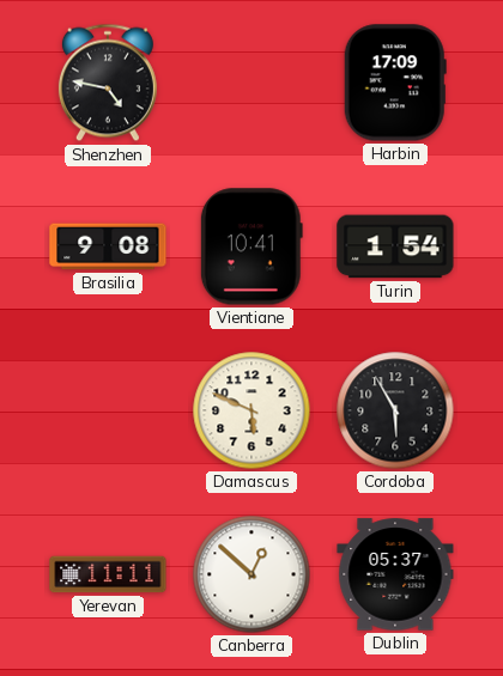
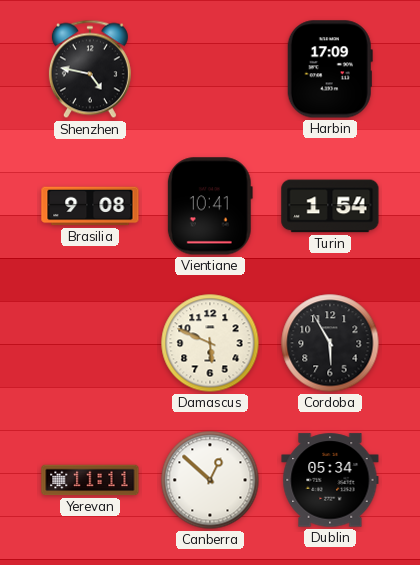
Dublin: 05:37 -> 05:34
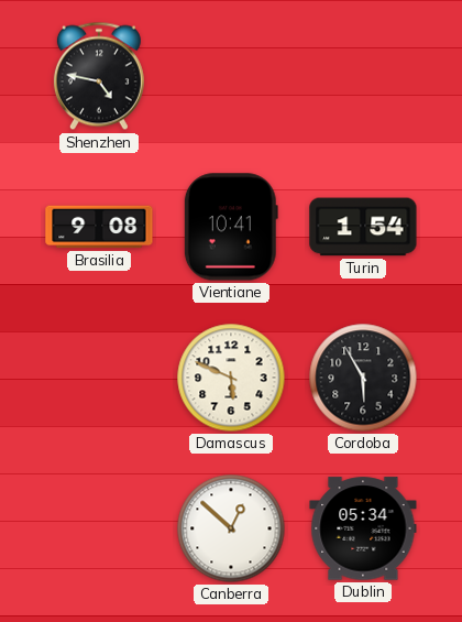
Harbin: 17:09 -> none
Yerevan: 11:11 -> none
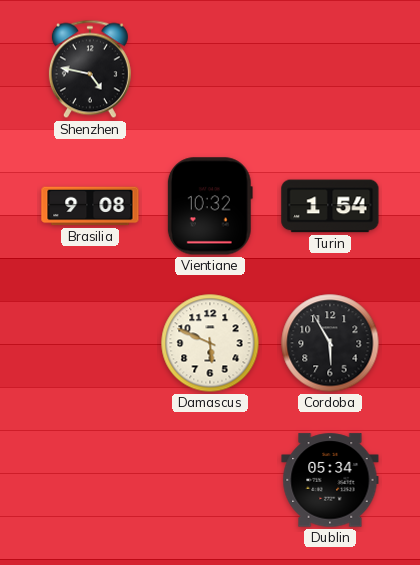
Vientiane: 10:41 -> 10:32
Canberra: 12:52 -> none
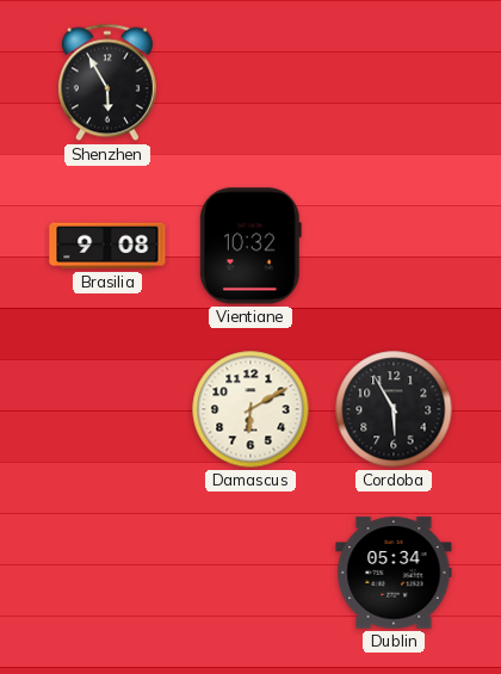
Shenzhen: 4:47 -> 5:55
Turin: 1:54 -> none
Damascus: 5:49 -> 6:10
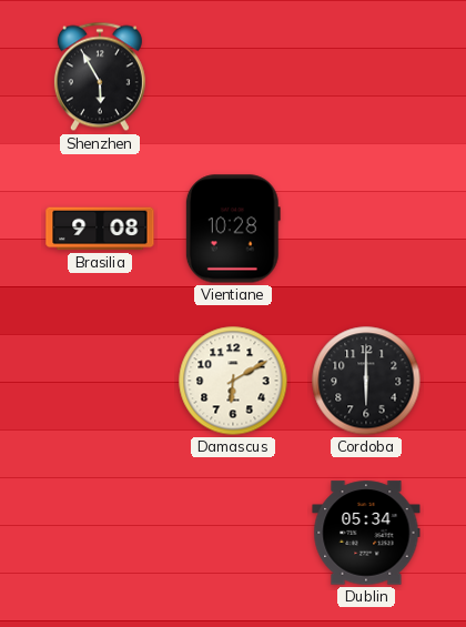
Vientiane: 10:32 -> 10:28
Cordoba: 5:55 -> 6:00
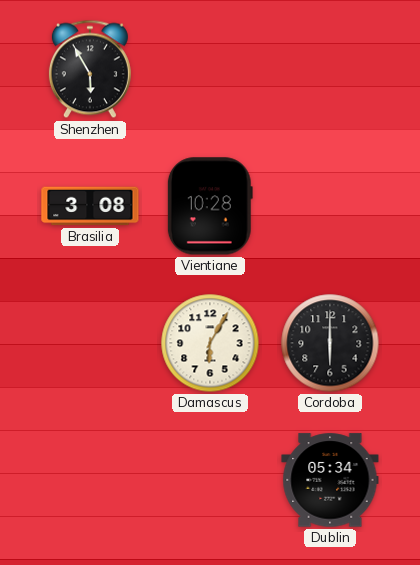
Brasilia: 9:08 -> 3:08
Damascus: 6:10 -> 6:05
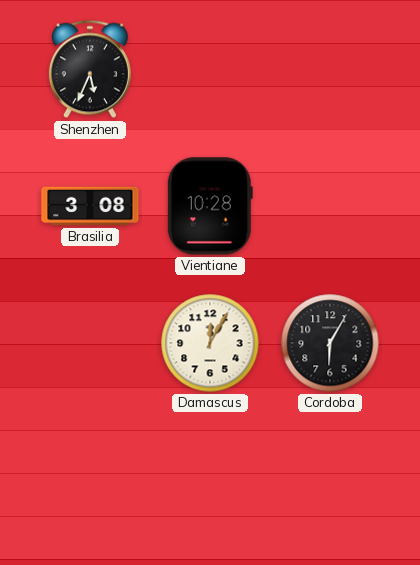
Shenzhen: 5:55 -> 5:34
Damascus: 6:05 -> 12:05
Cordoba: 6:00 -> 6:05
Dublin: 05:34 -> none
